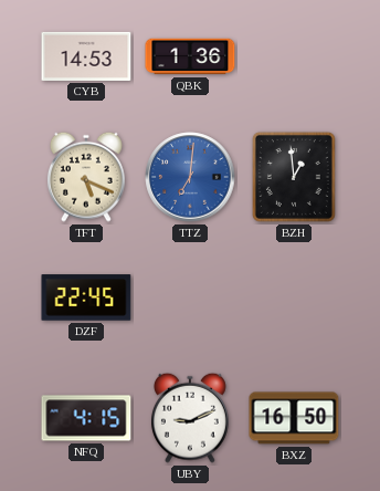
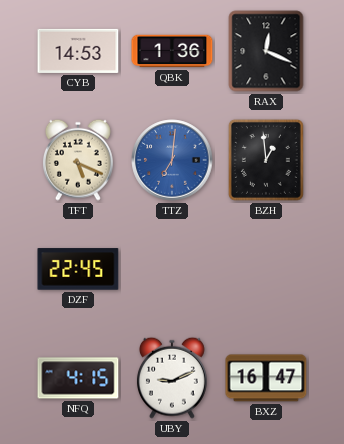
RAX: none -> 12:19
BXZ: 16:50 -> 16:47
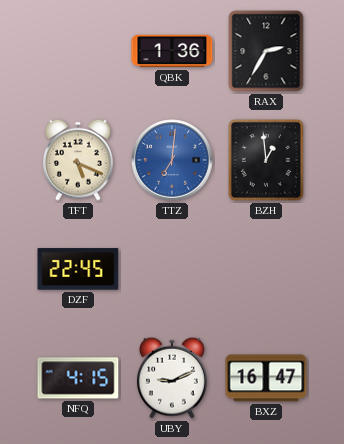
CYB: 14:53 -> none
RAX: 12:19 -> 2:35
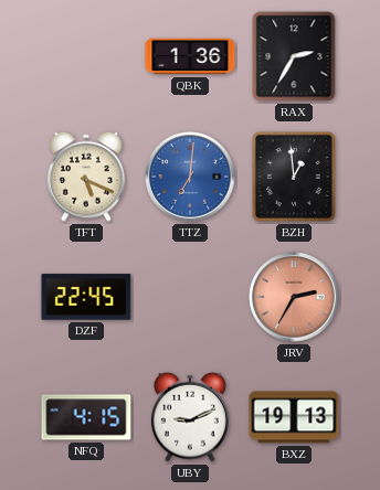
JRV: none -> 2:35
BXZ: 16:47 -> 19:13
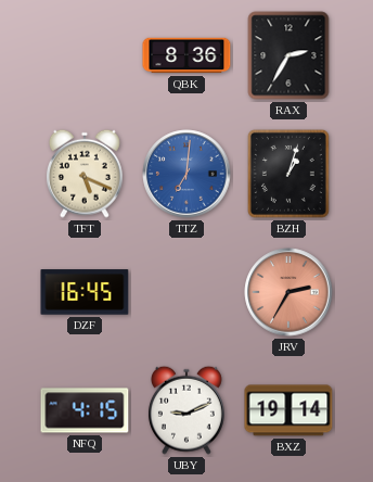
QBK: 1:36 -> 8:36
BZH: 12:59 -> 1:03
DZF: 22:45 -> 16:45
BXZ: 19:13 -> 19:14
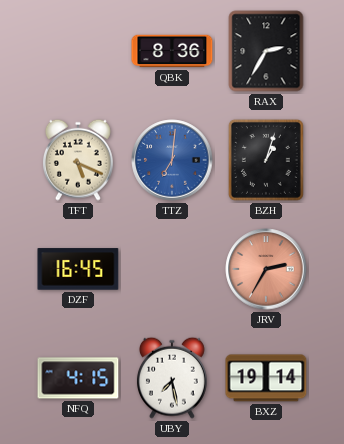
UBY: 9:11 -> 7:28
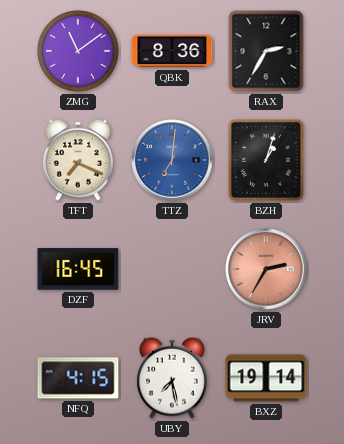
ZMG: none -> 11:09
TFT: 5:19 -> 7:19
